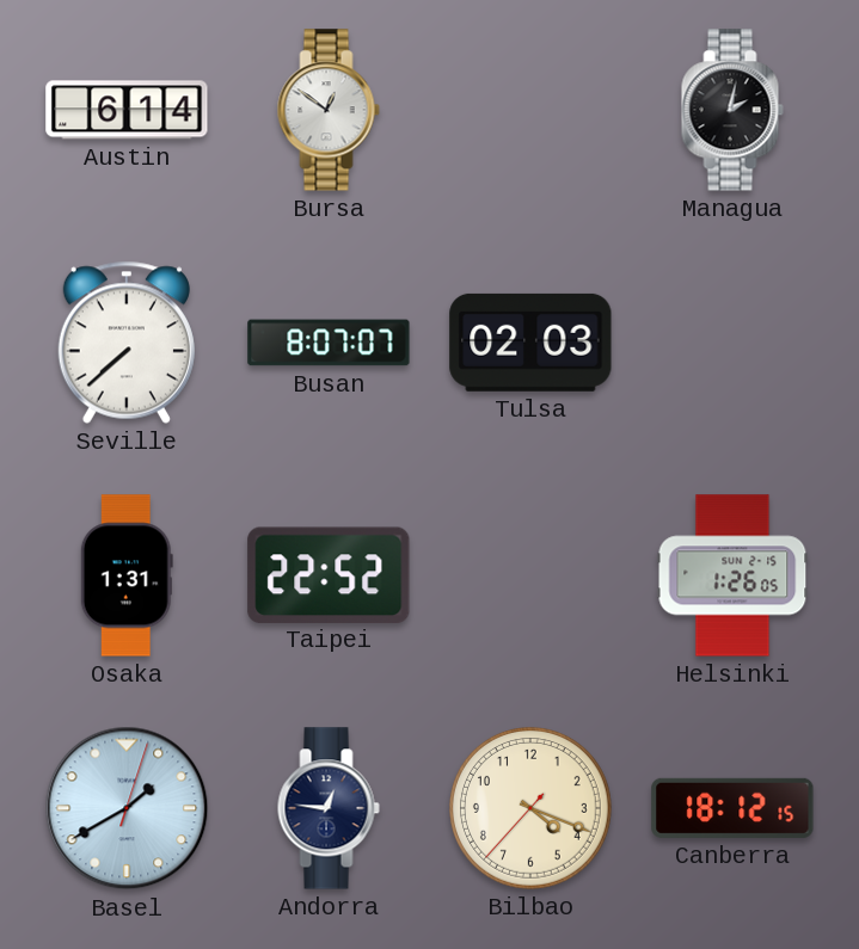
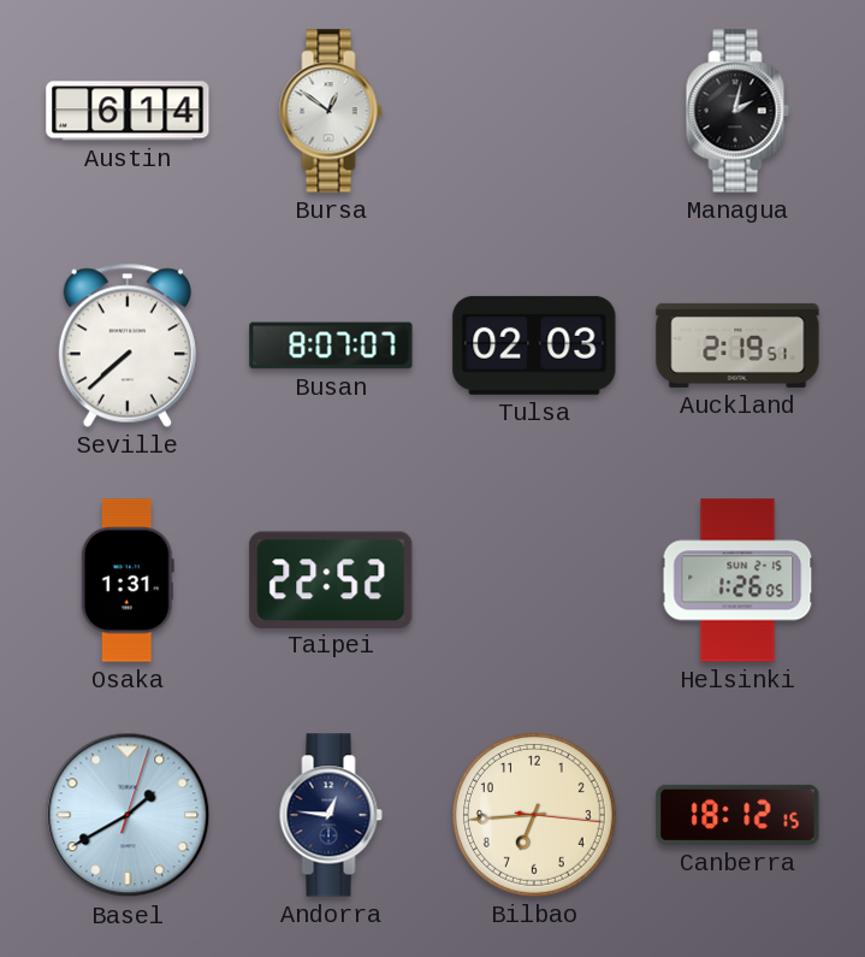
Auckland: none -> 2:19
Bilbao: 4:18 -> 6:44
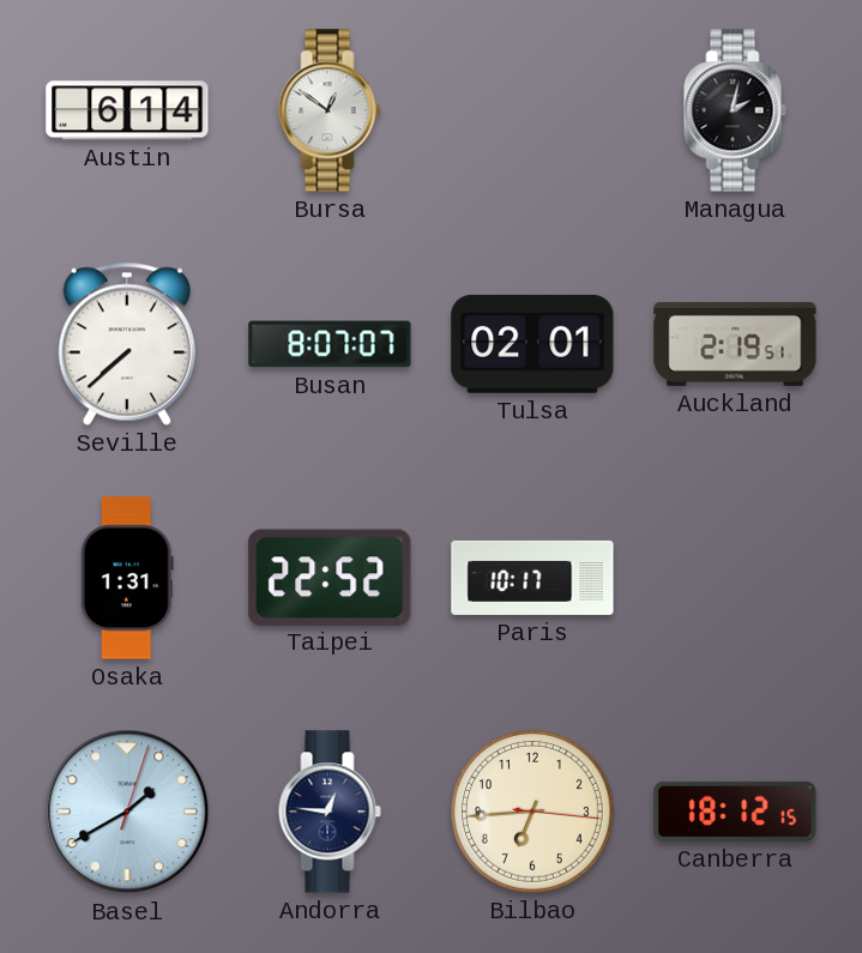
Tulsa: 02:03 -> 02:01
Paris: none -> 10:17
Helsinki: 1:26 -> none
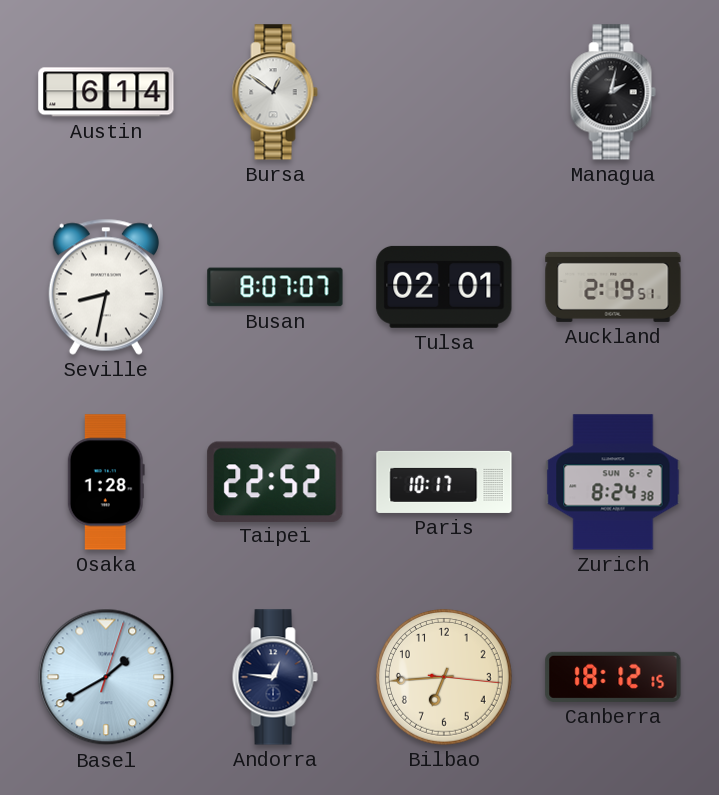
Seville: 7:38 -> 8:32
Osaka: 1:31 -> 1:28
Zurich: none -> 8:24
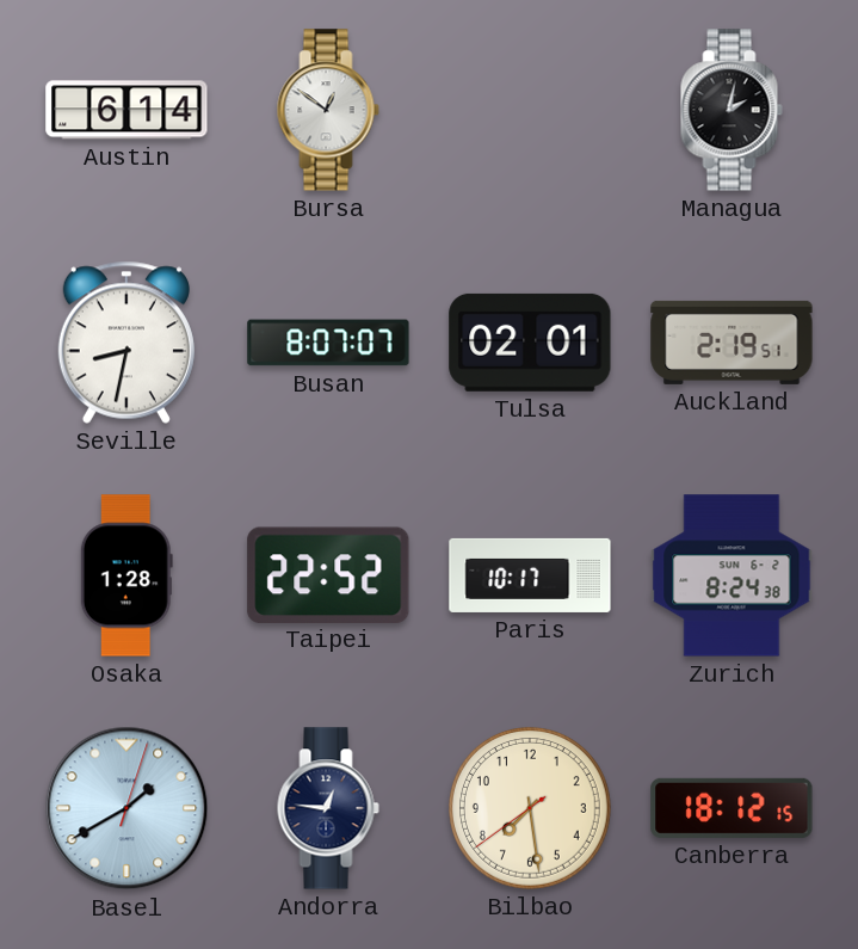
Bilbao: 6:44 -> 7:28
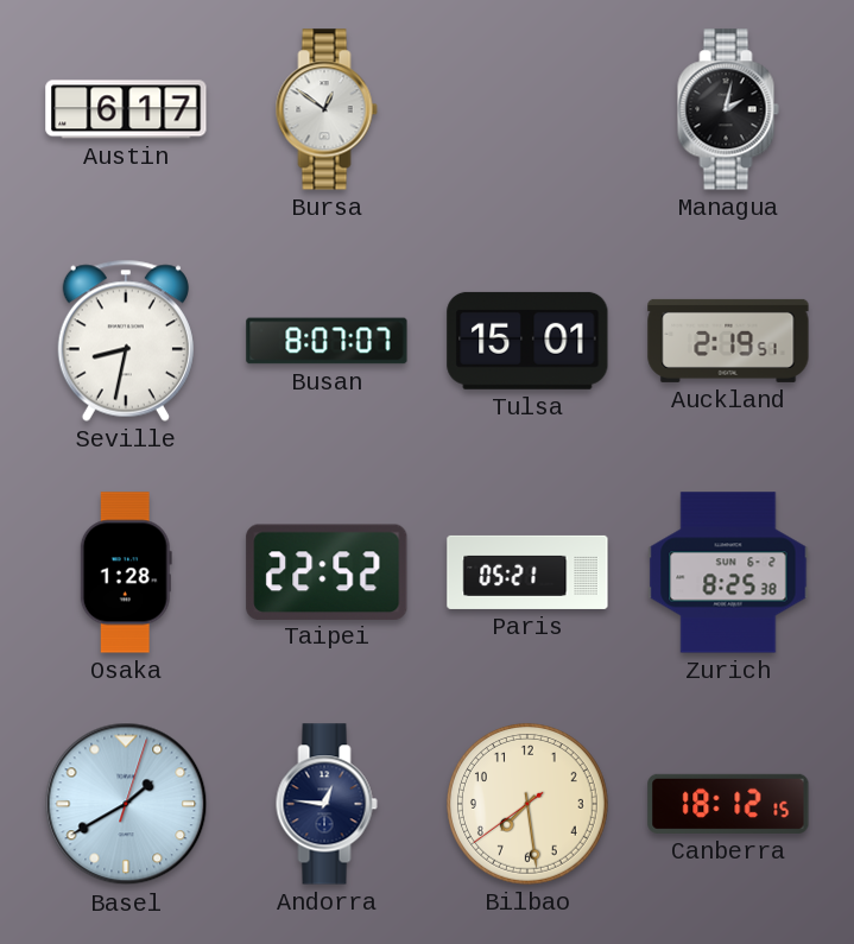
Austin: 6:14 -> 6:17
Tulsa: 02:01 -> 15:01
Paris: 10:17 -> 05:21
Zurich: 8:24 -> 8:25
